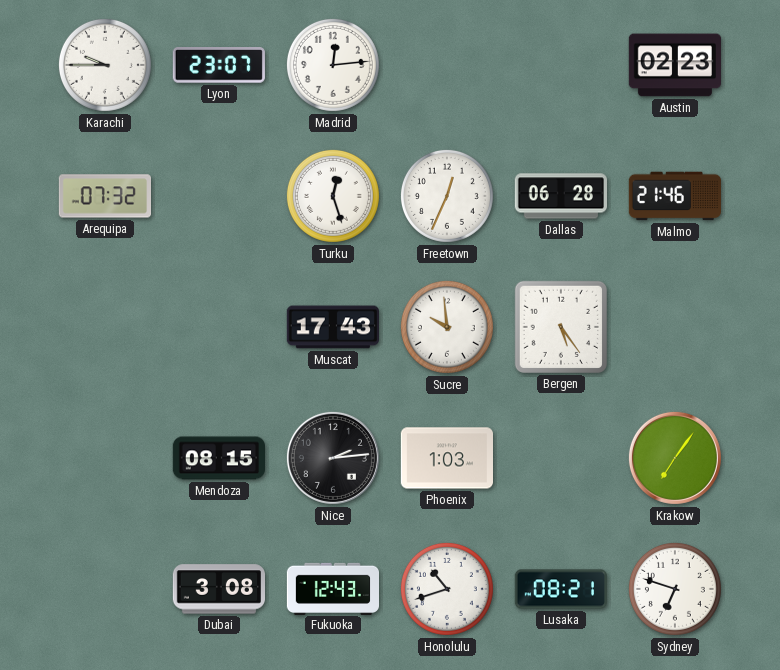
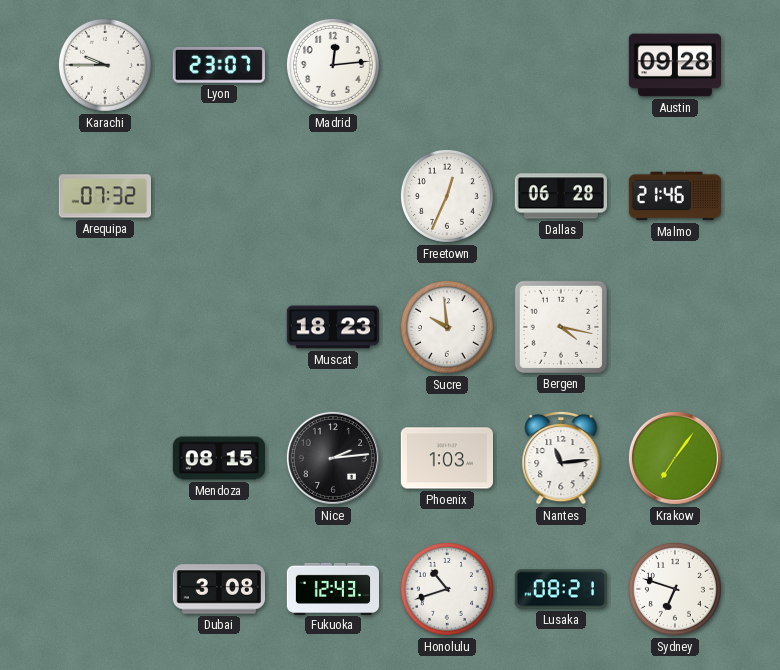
Austin: 02:23 -> 09:28
Turku: 12:27 -> none
Muscat: 17:43 -> 18:23
Bergen: 5:24 -> 4:17
Nantes: none -> 11:14
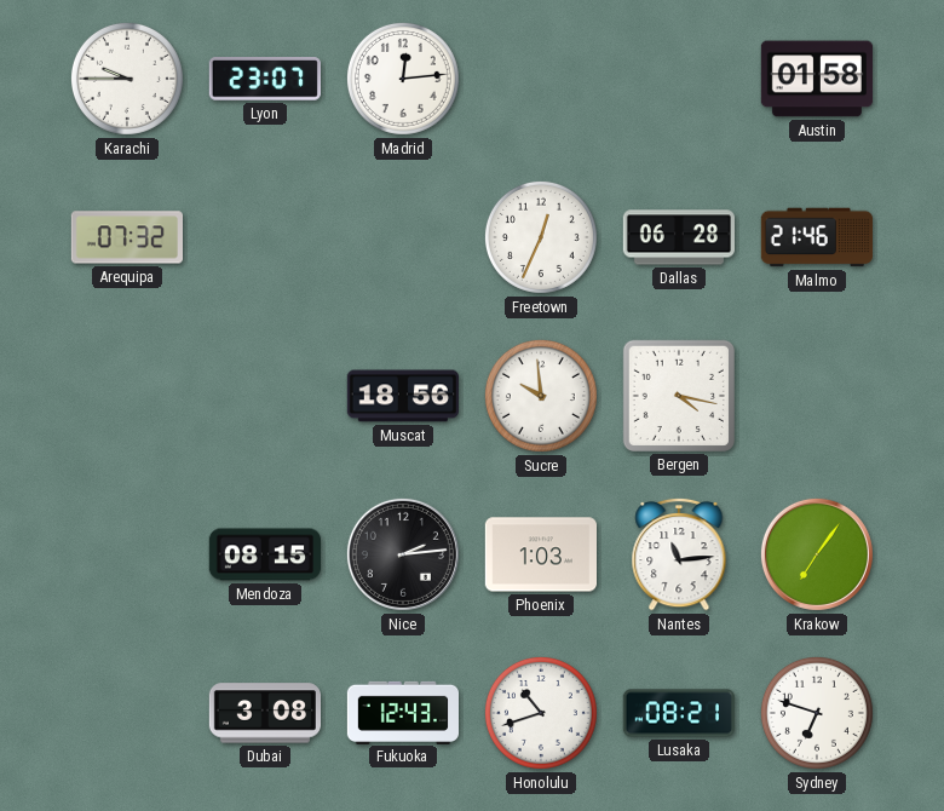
Austin: 09:28 -> 01:58
Muscat: 18:23 -> 18:56
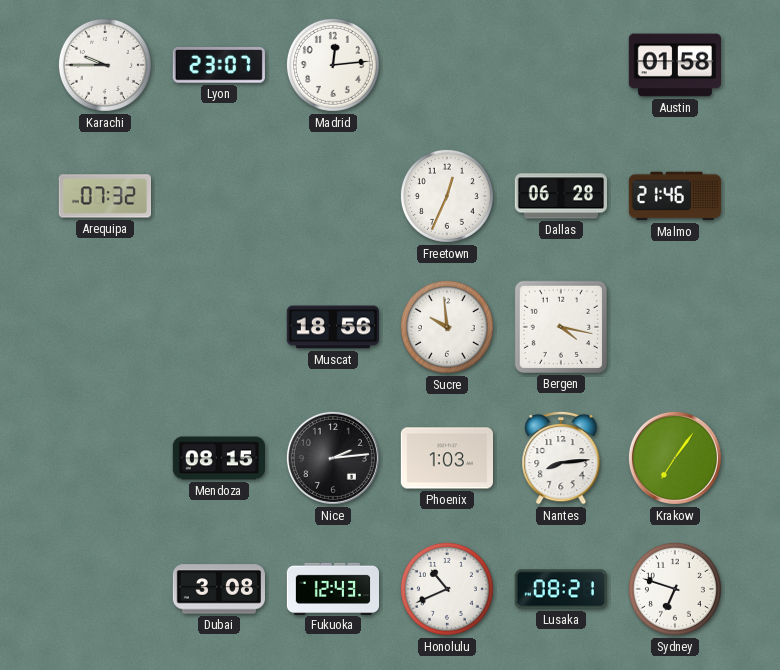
Nantes: 11:14 -> 8:14
Honolulu: 10:42 -> 10:41
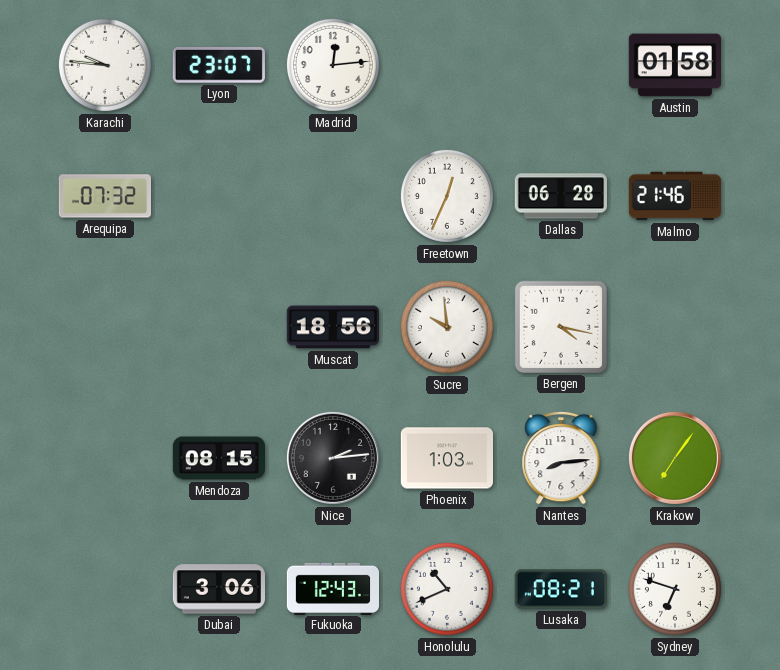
Karachi: 9:45 -> 9:46
Dubai: 3:08 -> 3:06
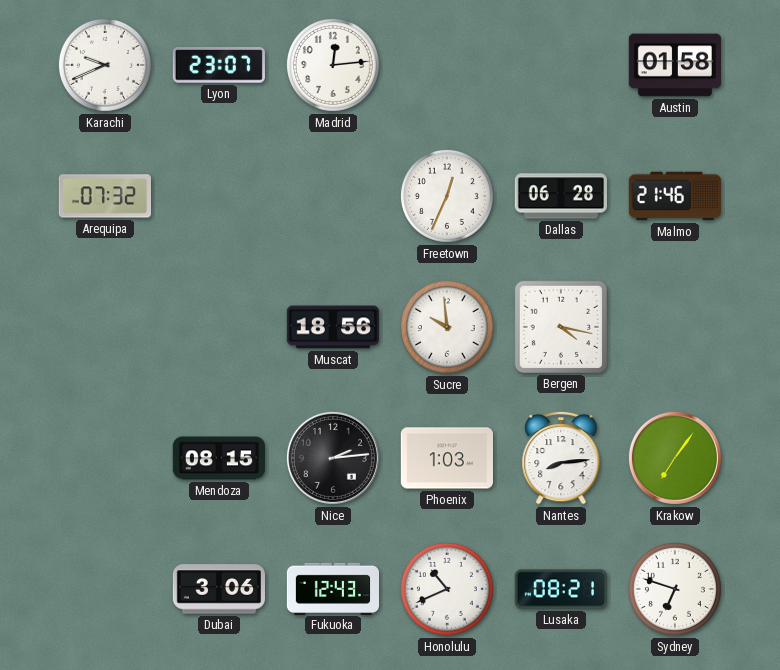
Karachi: 9:46 -> 9:41
